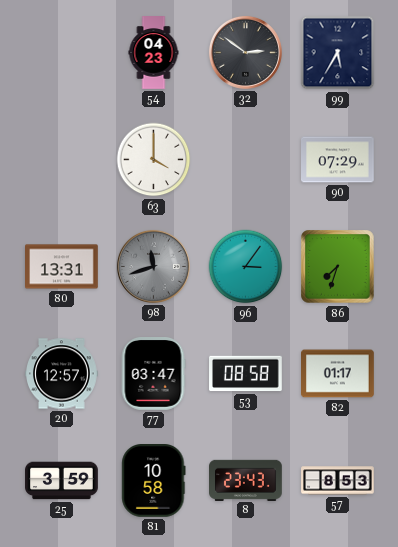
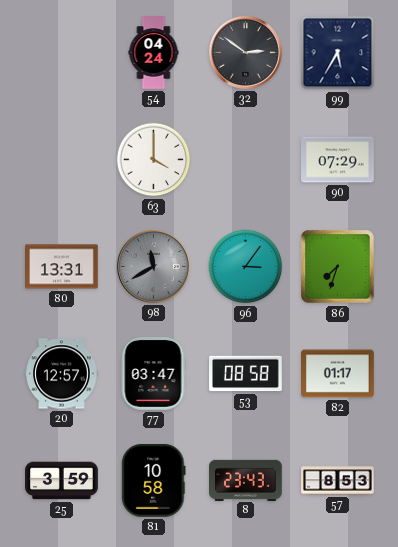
54: 04:23 -> 04:24
98: 11:42 -> 11:40
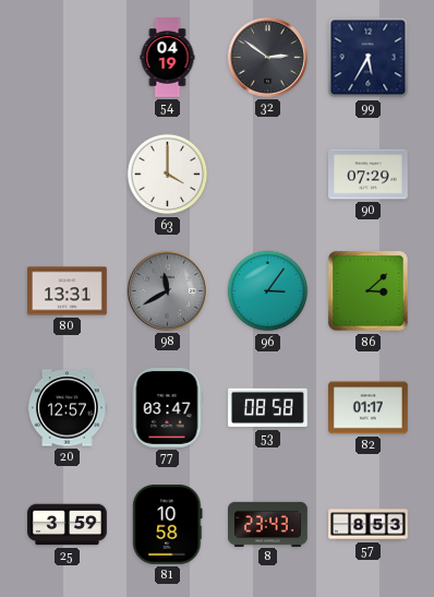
54: 04:24 -> 04:19
86: 7:33 -> 3:08
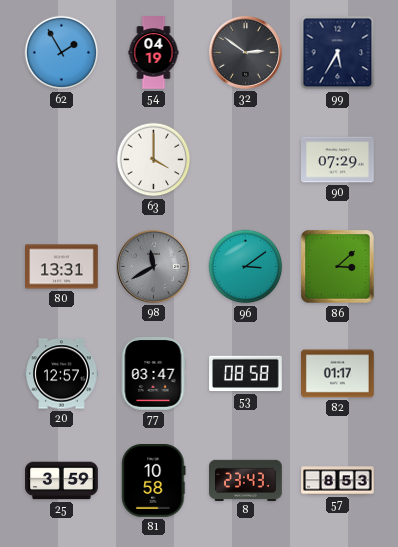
62: none -> 1:55
96: 3:06 -> 3:09
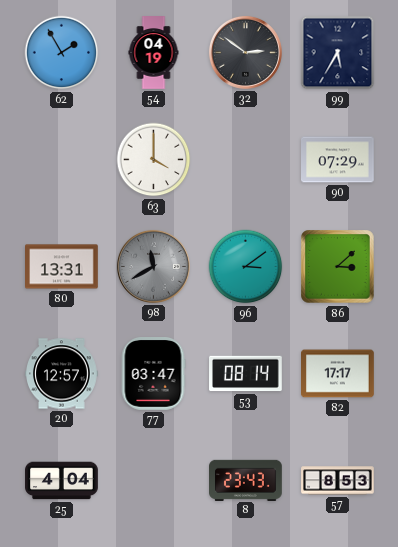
53: 08:58 -> 08:14
82: 01:17 -> 17:17
25: 3:59 -> 4:04
81: 10:58 -> none
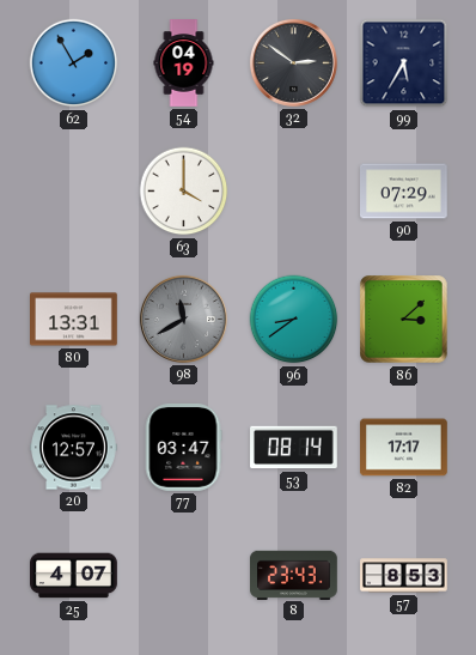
96: 3:09 -> 8:39
25: 4:04 -> 4:07
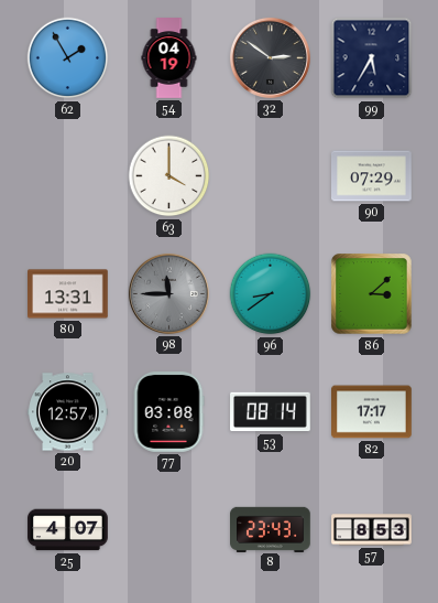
98: 11:40 -> 11:45
77: 03:47 -> 03:08
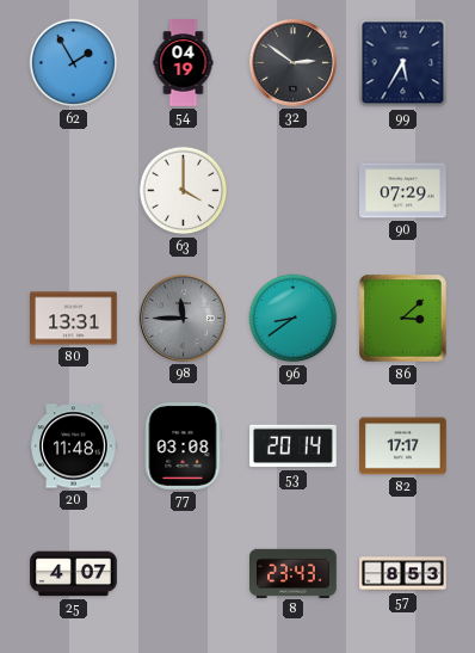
20: 12:57 -> 11:48
53: 08:14 -> 20:14
